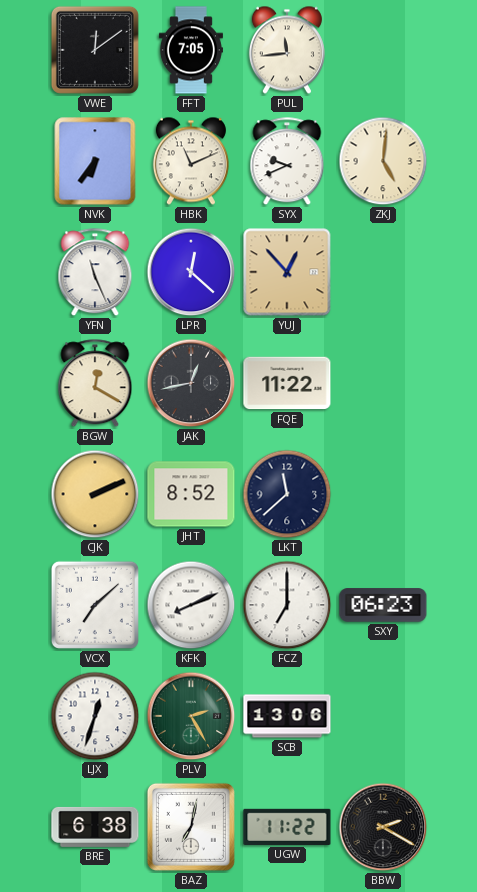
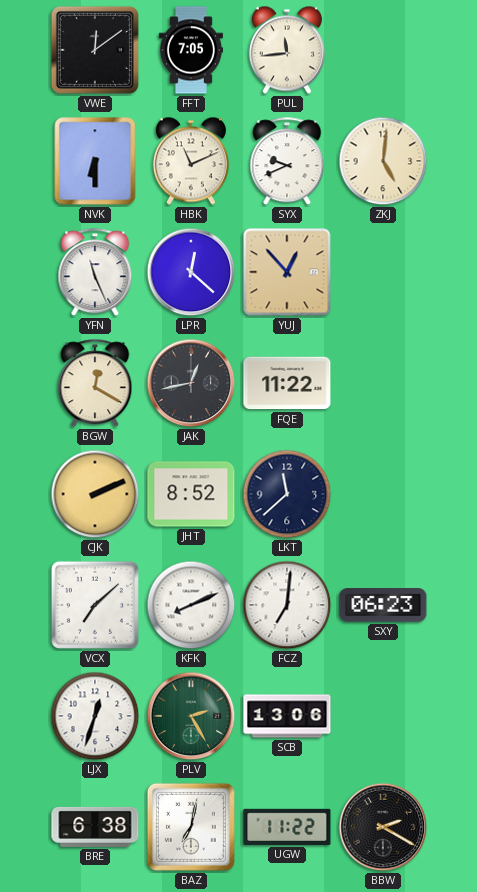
NVK: 6:36 -> 6:30
FCZ: 7:00 -> 7:01
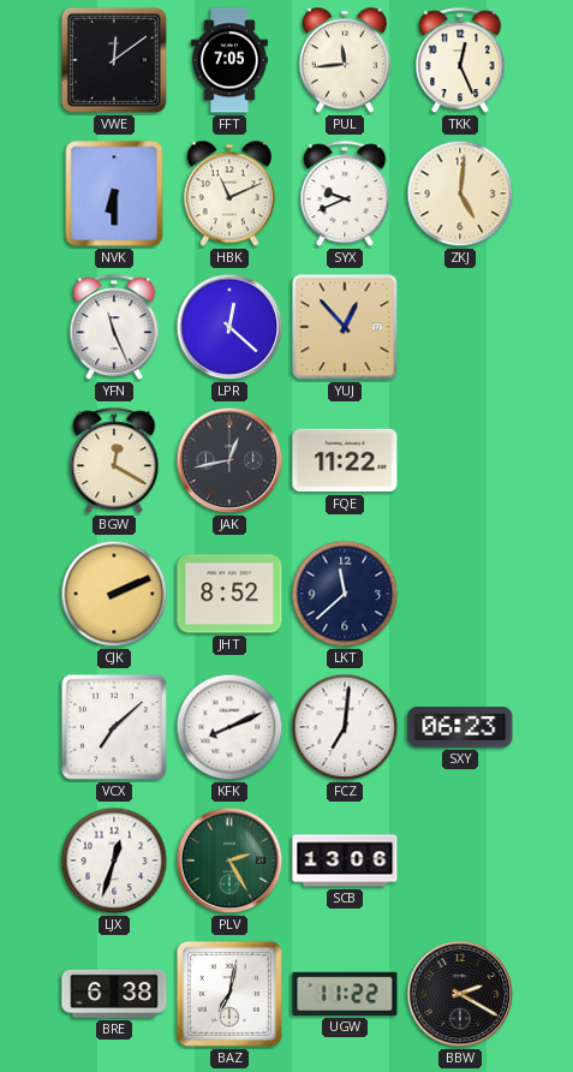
TKK: none -> 12:26
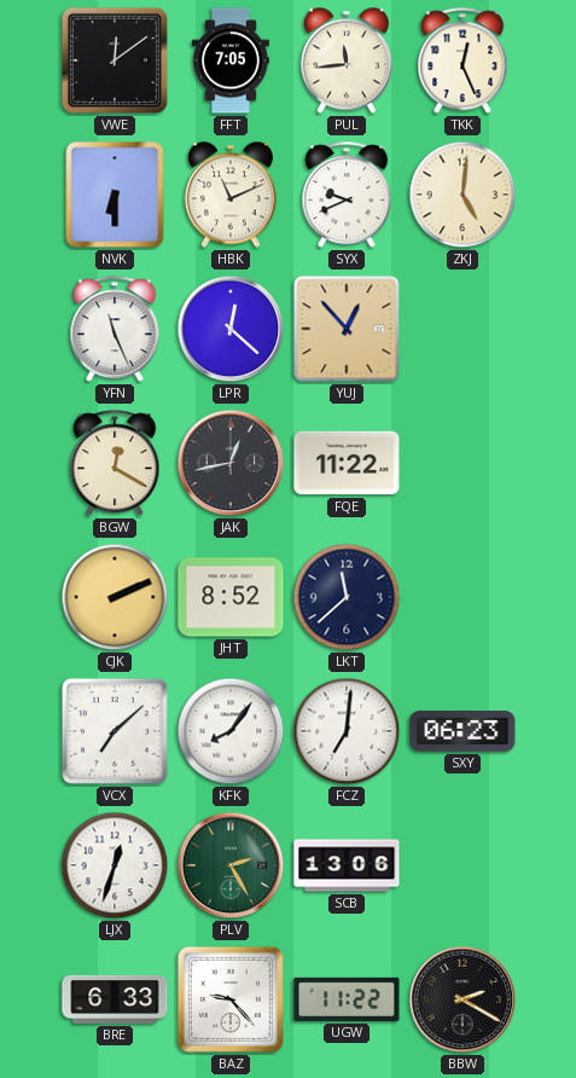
KFK: 8:11 -> 8:06
BRE: 6:38 -> 6:33
BAZ: 7:02 -> 9:23
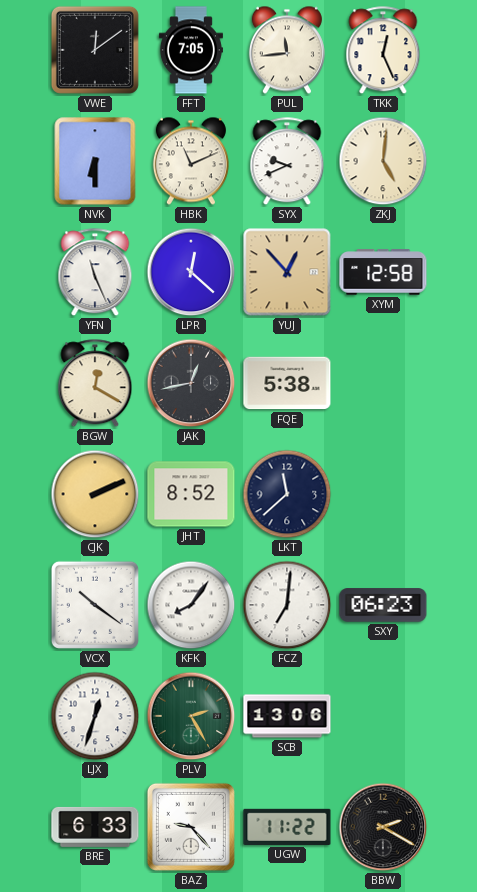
XYM: none -> 12:58
FQE: 11:22 -> 5:38
VCX: 7:08 -> 10:21
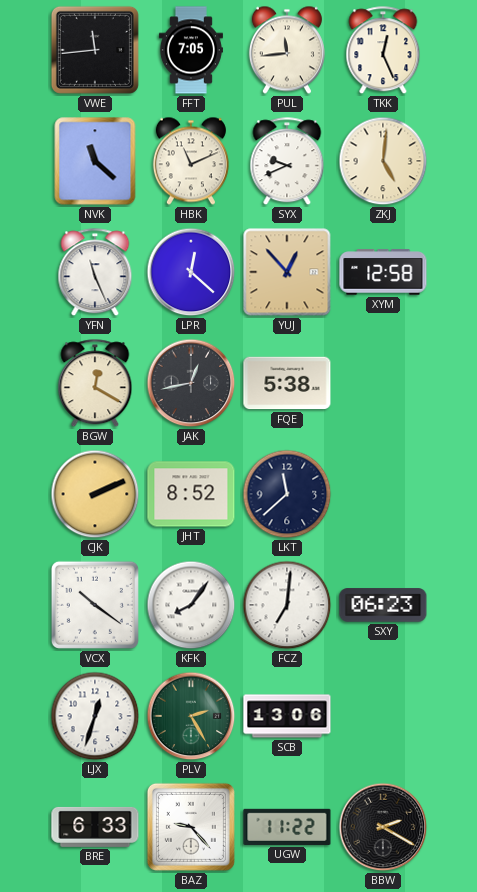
VWE: 12:09 -> 11:44
NVK: 6:30 -> 11:22
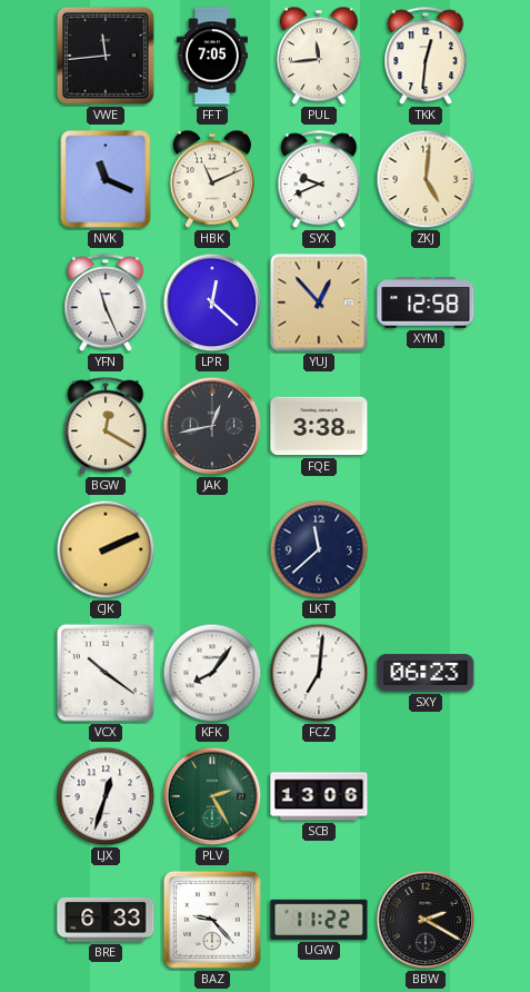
TKK: 12:26 -> 12:31
NVK: 11:22 -> 11:19
FQE: 5:38 -> 3:38
JHT: 8:52 -> none
